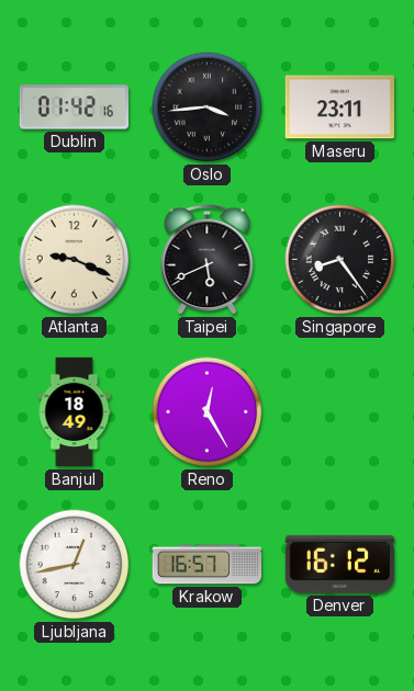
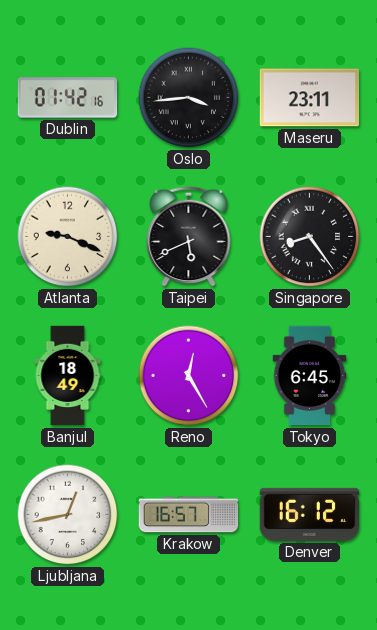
Tokyo: none -> 6:45
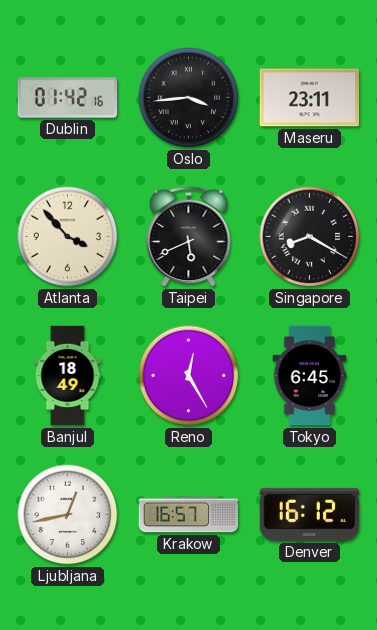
Atlanta: 9:19 -> 3:53
Singapore: 8:24 -> 8:20
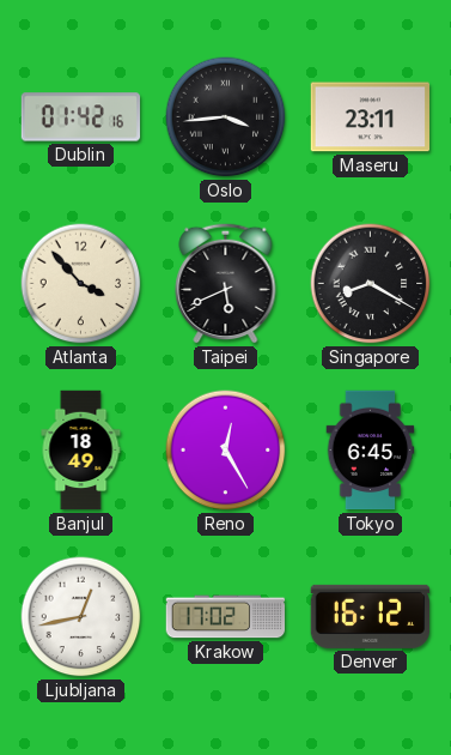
Krakow: 16:57 -> 17:02
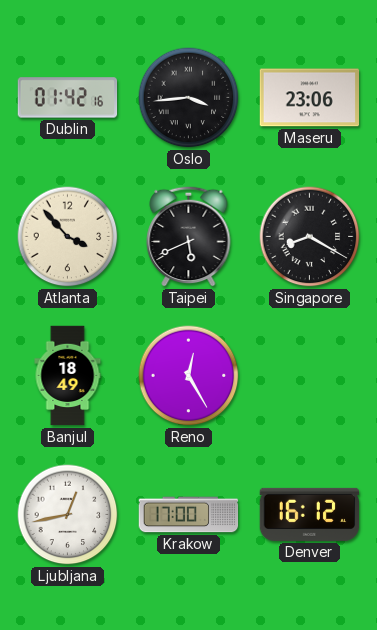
Maseru: 23:11 -> 23:06
Tokyo: 6:45 -> none
Krakow: 17:02 -> 17:00
